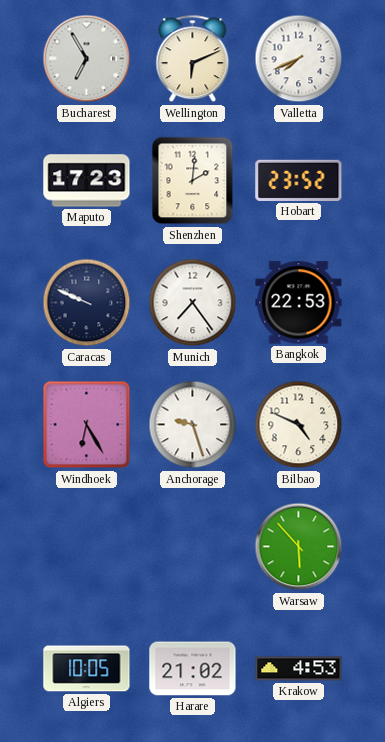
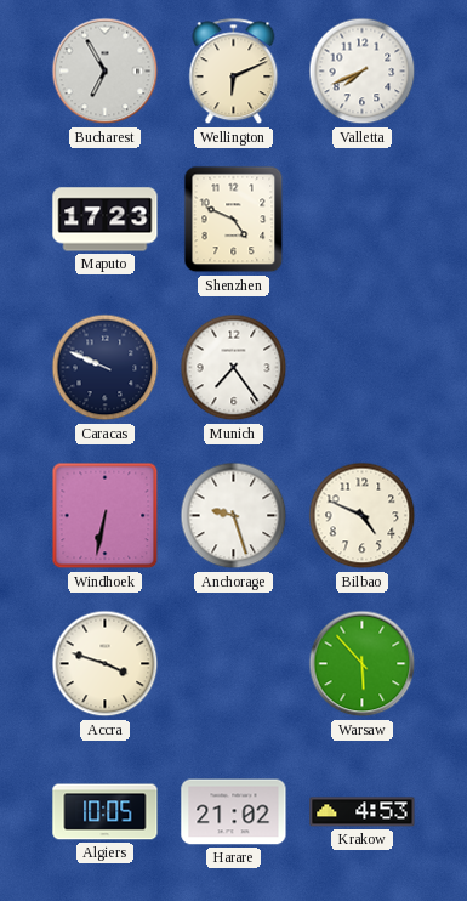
Shenzhen: 2:01 -> 4:49
Hobart: 23:52 -> none
Bangkok: 22:53 -> none
Windhoek: 6:25 -> 6:32
Accra: none -> 3:48
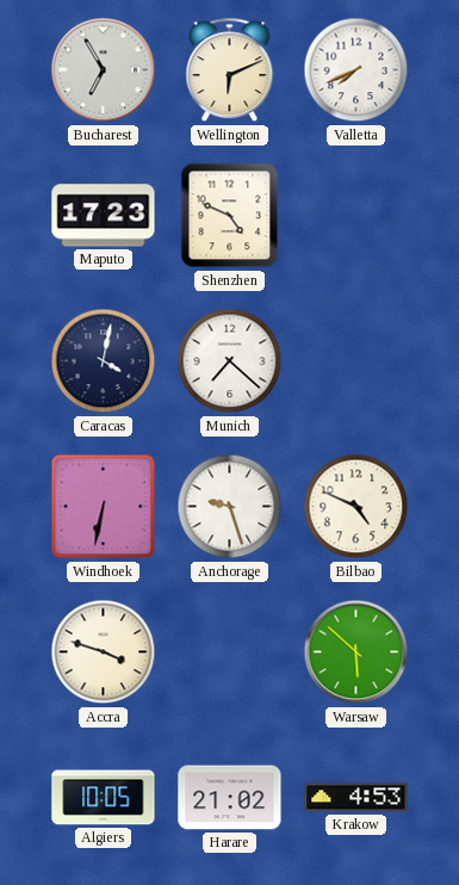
Caracas: 9:49 -> 4:02
Munich: 7:24 -> 7:22
Warsaw: 5:53 -> 5:52
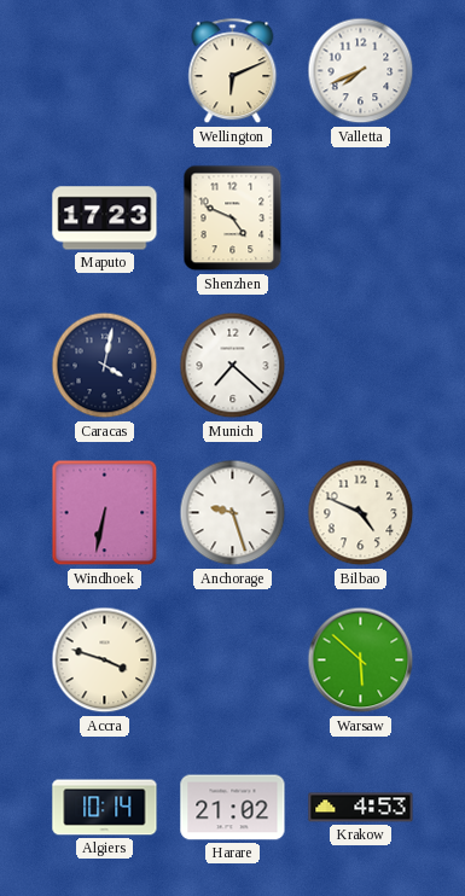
Bucharest: 6:55 -> none
Algiers: 10:05 -> 10:14
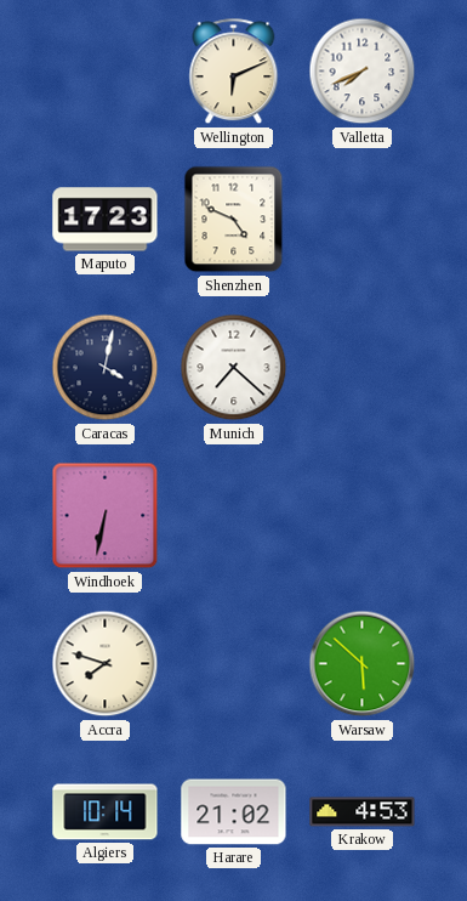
Anchorage: 9:27 -> none
Bilbao: 4:49 -> none
Accra: 3:48 -> 7:48
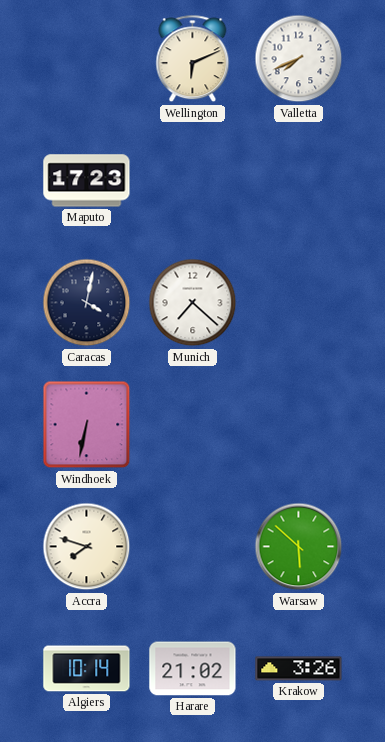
Shenzhen: 4:49 -> none
Krakow: 4:53 -> 3:26
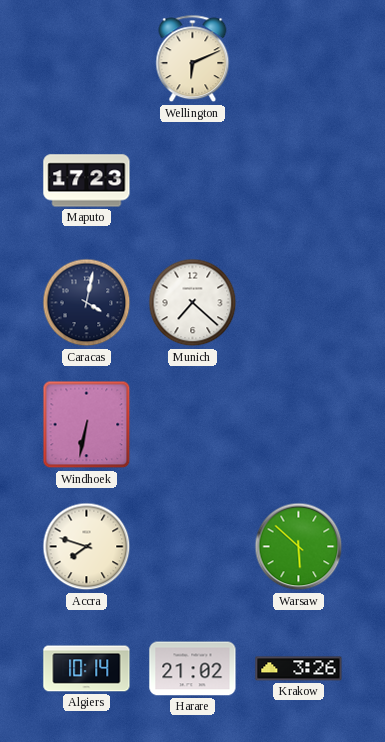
Valletta: 7:41 -> none
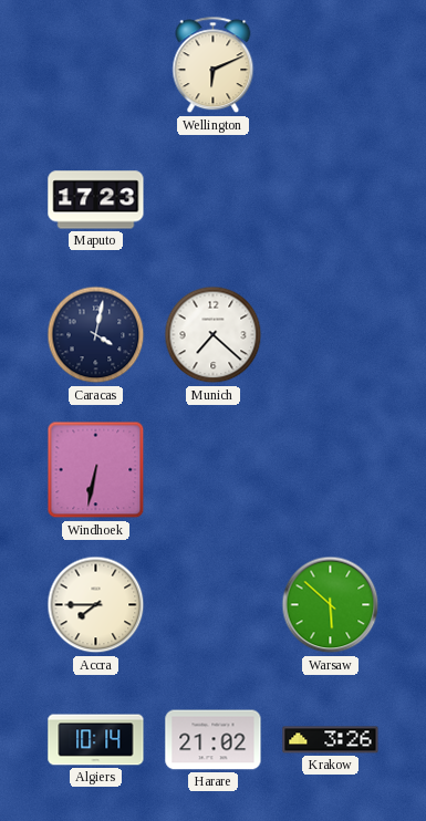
Accra: 7:48 -> 7:45
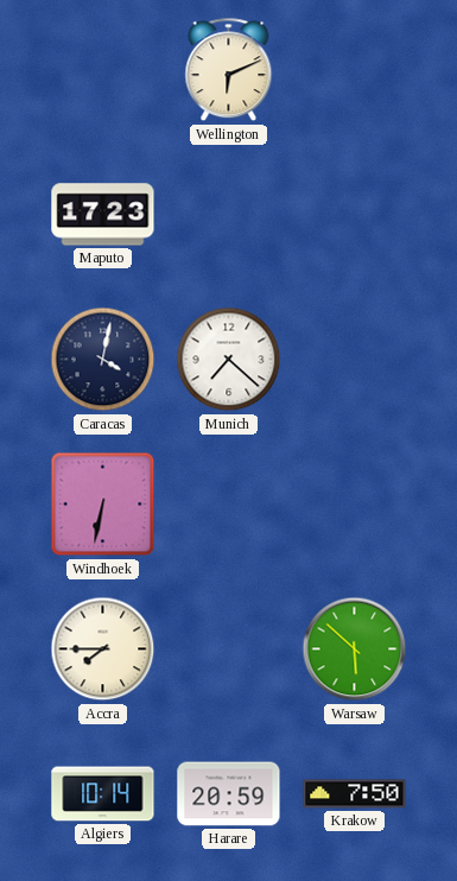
Harare: 21:02 -> 20:59
Krakow: 3:26 -> 7:50
